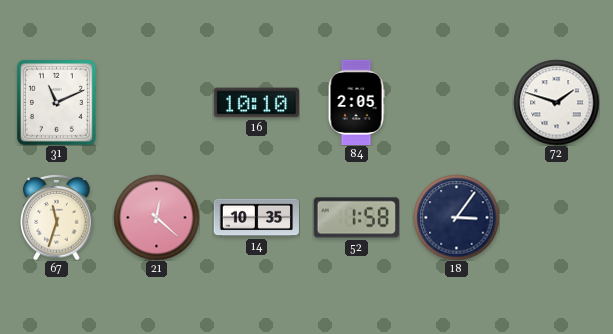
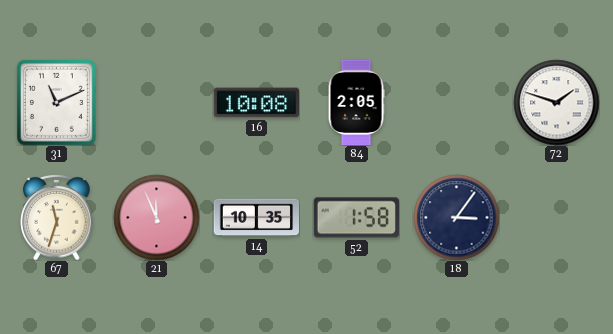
16: 10:10 -> 10:08
21: 12:22 -> 11:56
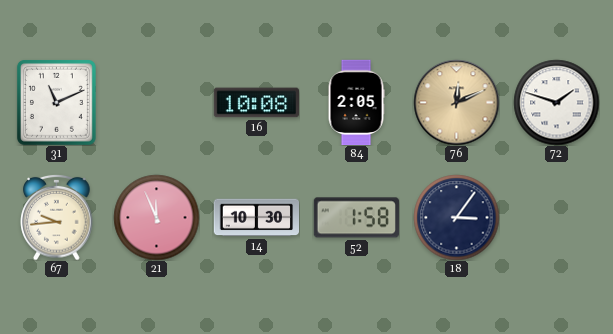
76: none -> 12:11
67: 11:33 -> 9:44
14: 10:35 -> 10:30
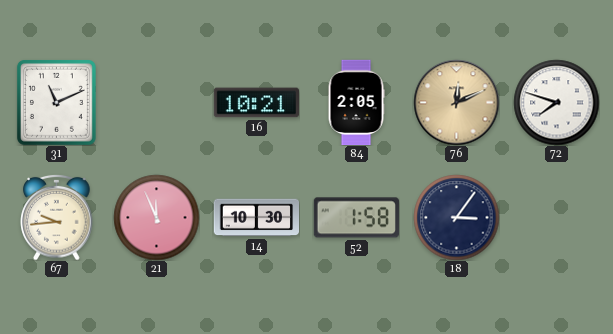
16: 10:08 -> 10:21
72: 1:48 -> 7:48
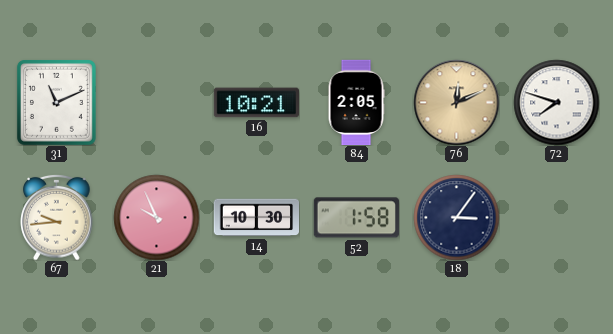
21: 11:56 -> 9:56
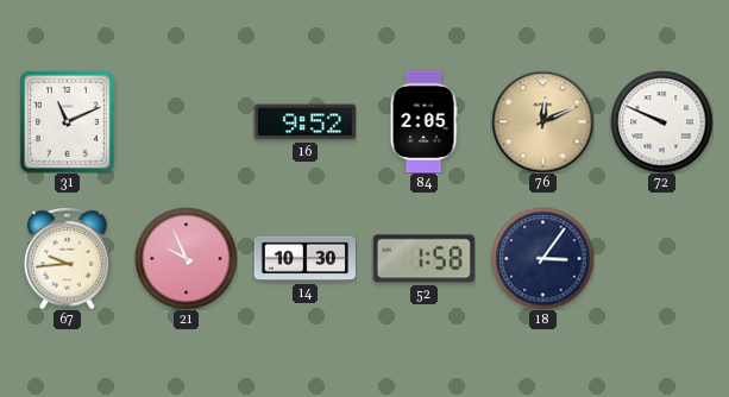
16: 10:21 -> 9:52
72: 7:48 -> 9:49
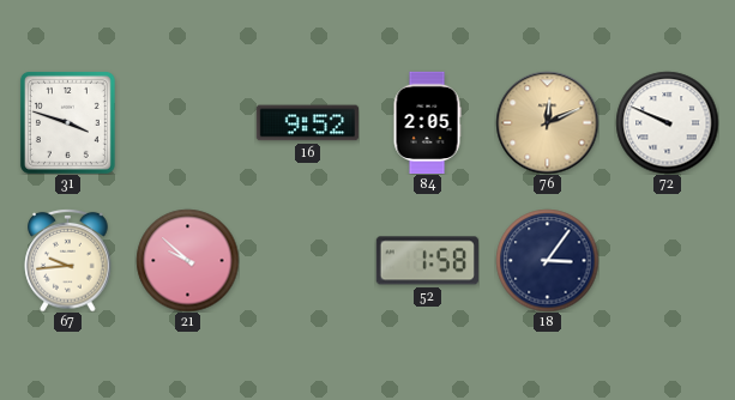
31: 11:11 -> 3:48
21: 9:56 -> 9:52
14: 10:30 -> none
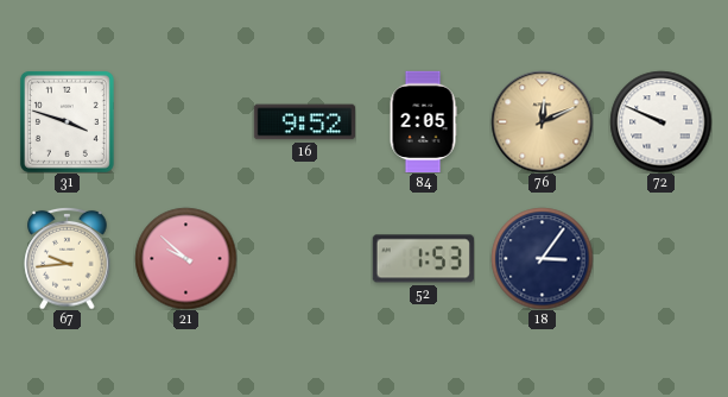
52: 1:58 -> 1:53
